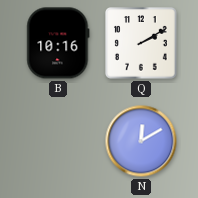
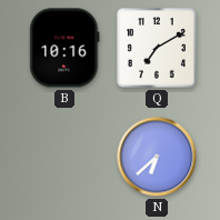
Q: 2:10 -> 7:10
N: 12:10 -> 6:38
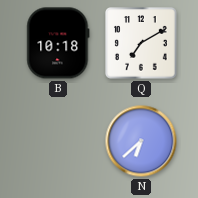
B: 10:16 -> 10:18
